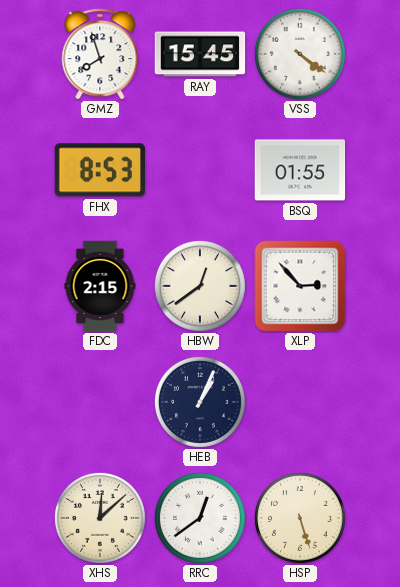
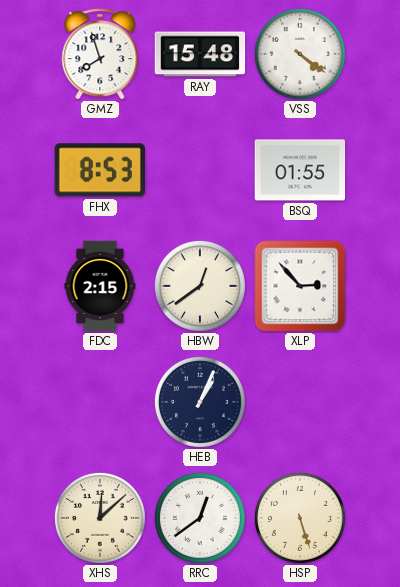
RAY: 15:45 -> 15:48
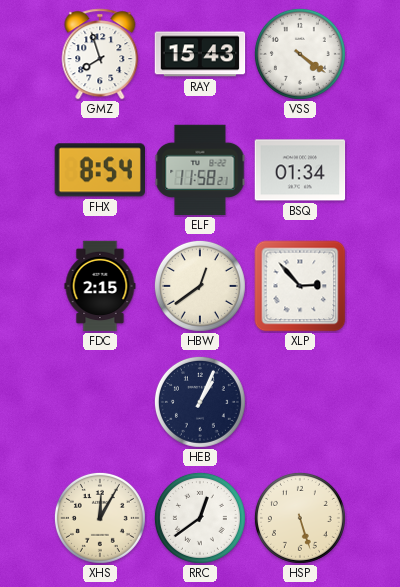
RAY: 15:48 -> 15:43
FHX: 8:53 -> 8:54
ELF: none -> 11:58
BSQ: 01:55 -> 01:34
XHS: 12:08 -> 12:05
